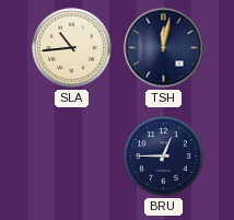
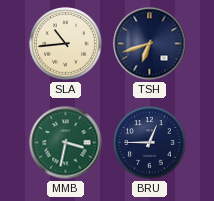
TSH: 12:02 -> 6:42
MMB: none -> 3:32
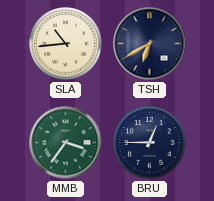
TSH: 6:42 -> 6:40
MMB: 3:32 -> 3:36
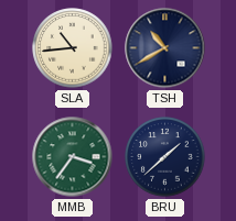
TSH: 6:40 -> 10:40
BRU: 12:45 -> 1:38
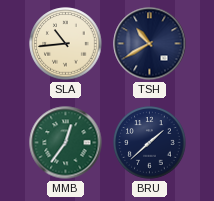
MMB: 3:36 -> 12:36
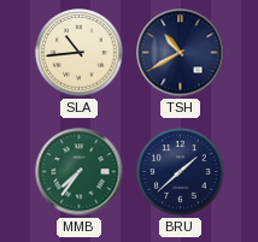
MMB: 12:36 -> 7:36
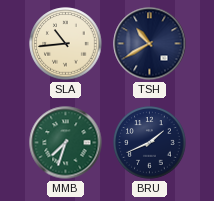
MMB: 7:36 -> 7:33
BRU: 1:38 -> 1:41
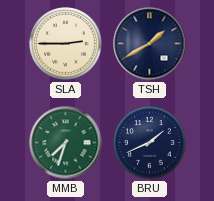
SLA: 10:44 -> 2:45
TSH: 10:40 -> 1:40
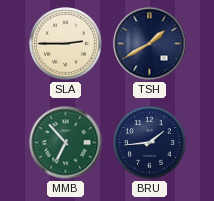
MMB: 7:33 -> 6:53
BRU: 1:41 -> 1:44
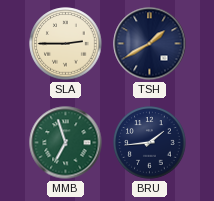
MMB: 6:53 -> 6:57
